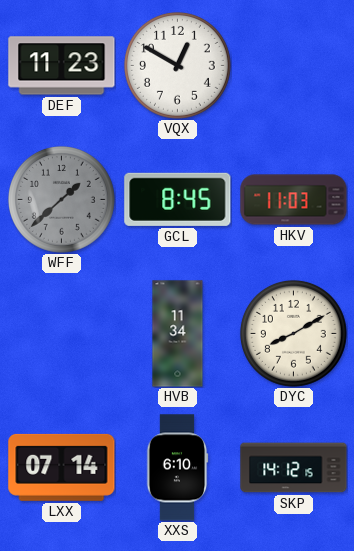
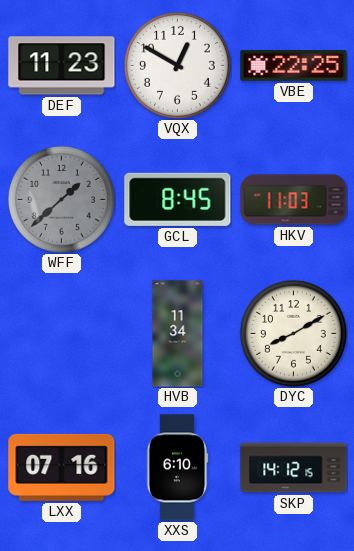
VBE: none -> 22:25
LXX: 07:14 -> 07:16
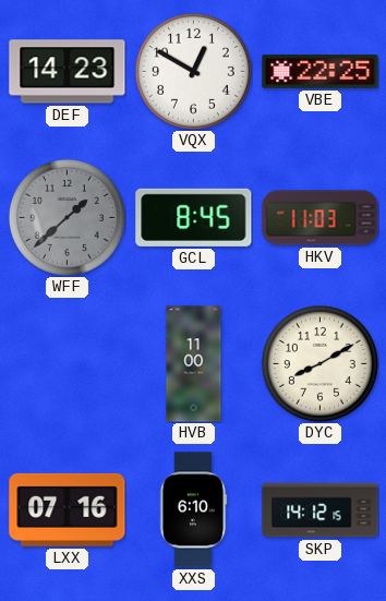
DEF: 11:23 -> 14:23
HVB: 11:34 -> 11:00
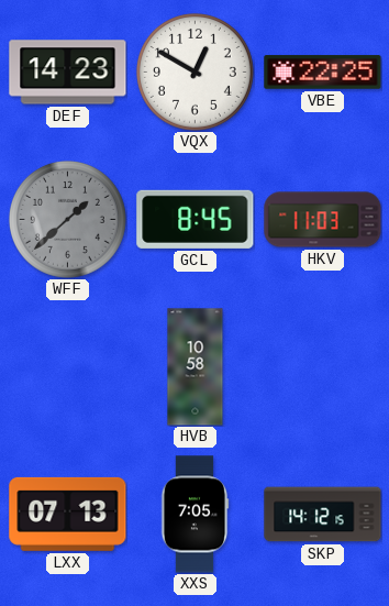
HVB: 11:00 -> 10:58
DYC: 8:10 -> none
LXX: 07:16 -> 07:13
XXS: 6:10 -> 7:05
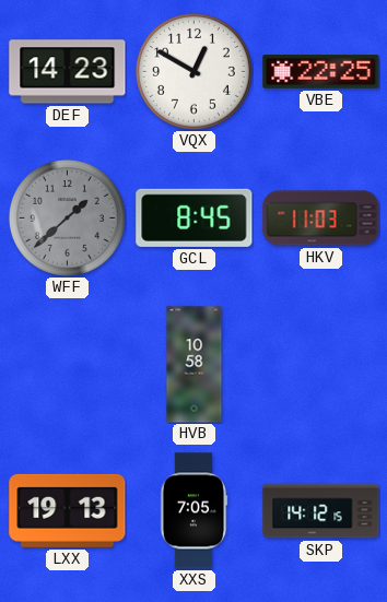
LXX: 07:13 -> 19:13
